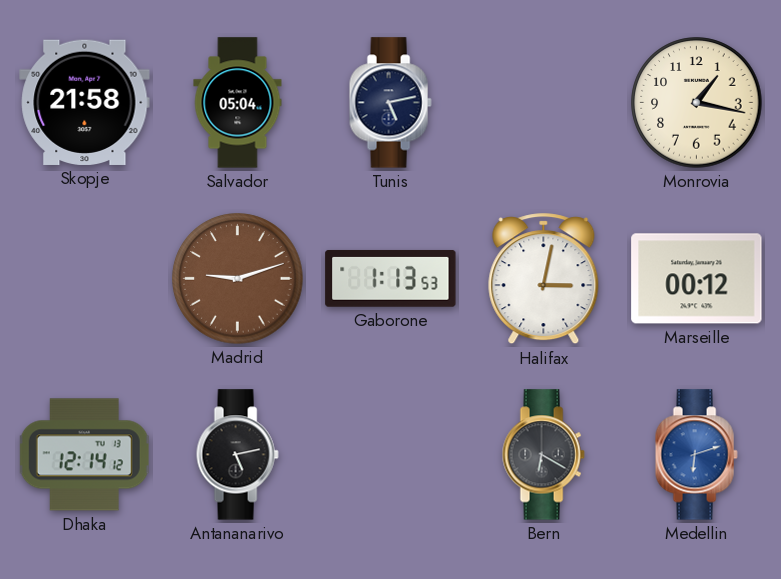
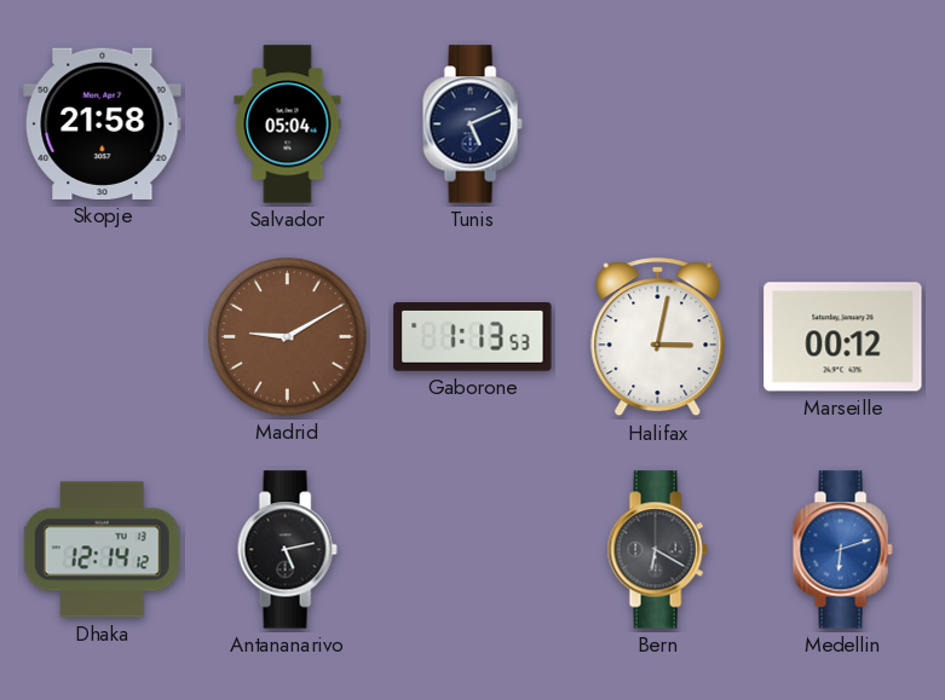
Tunis: 5:13 -> 5:11
Monrovia: 1:17 -> none
Madrid: 9:12 -> 9:10
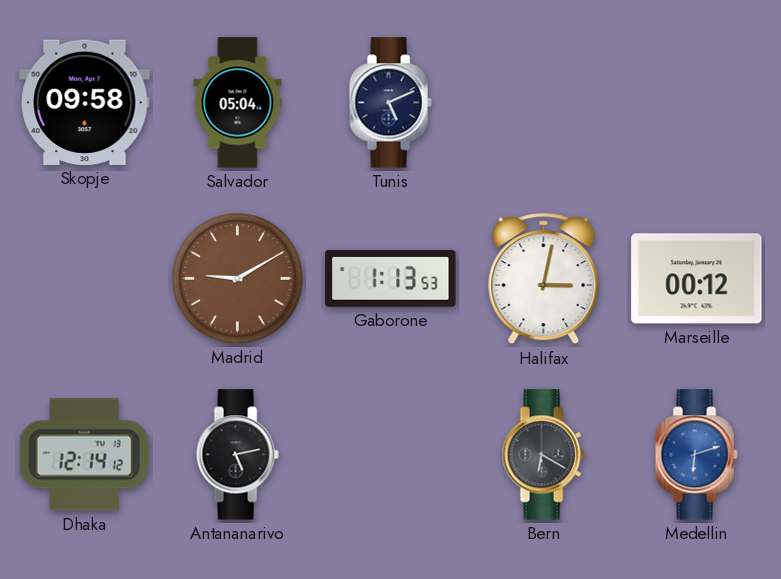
Skopje: 21:58 -> 09:58
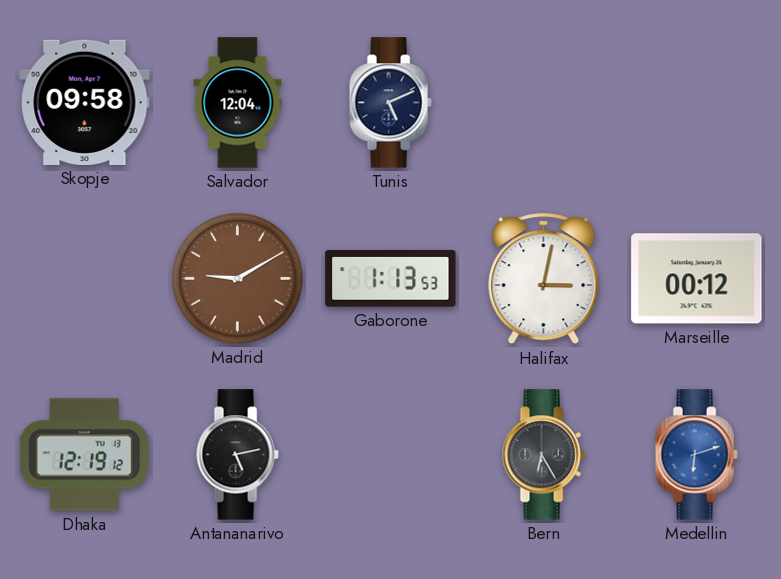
Salvador: 05:04 -> 12:04
Dhaka: 12:14 -> 12:19
Bern: 6:20 -> 6:25
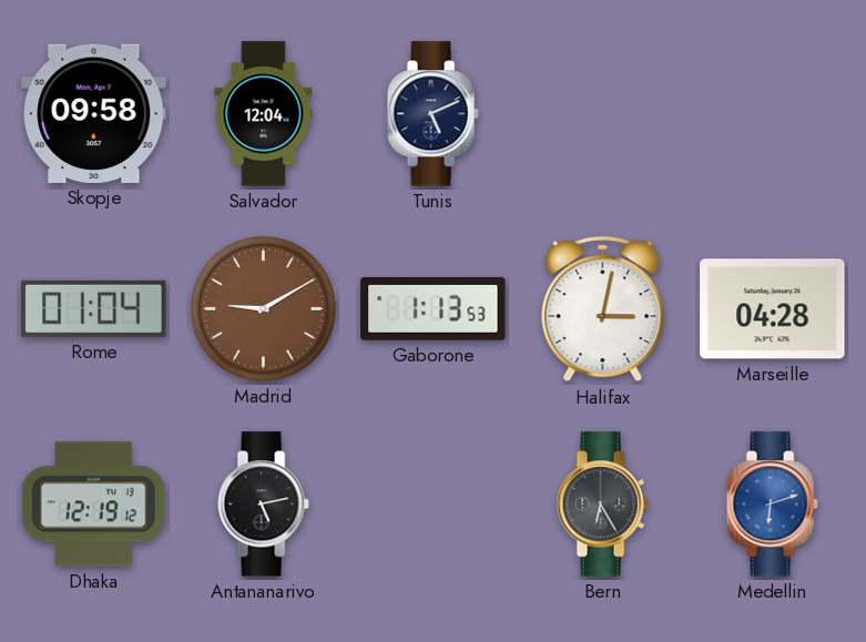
Rome: none -> 01:04
Marseille: 00:12 -> 04:28
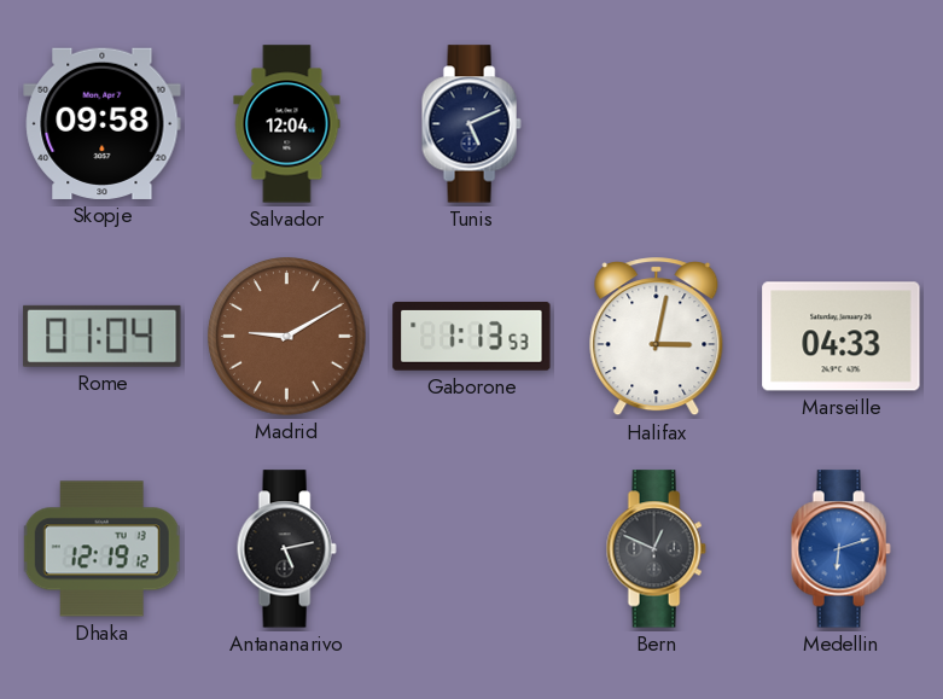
Marseille: 04:28 -> 04:33
Bern: 6:25 -> 12:49
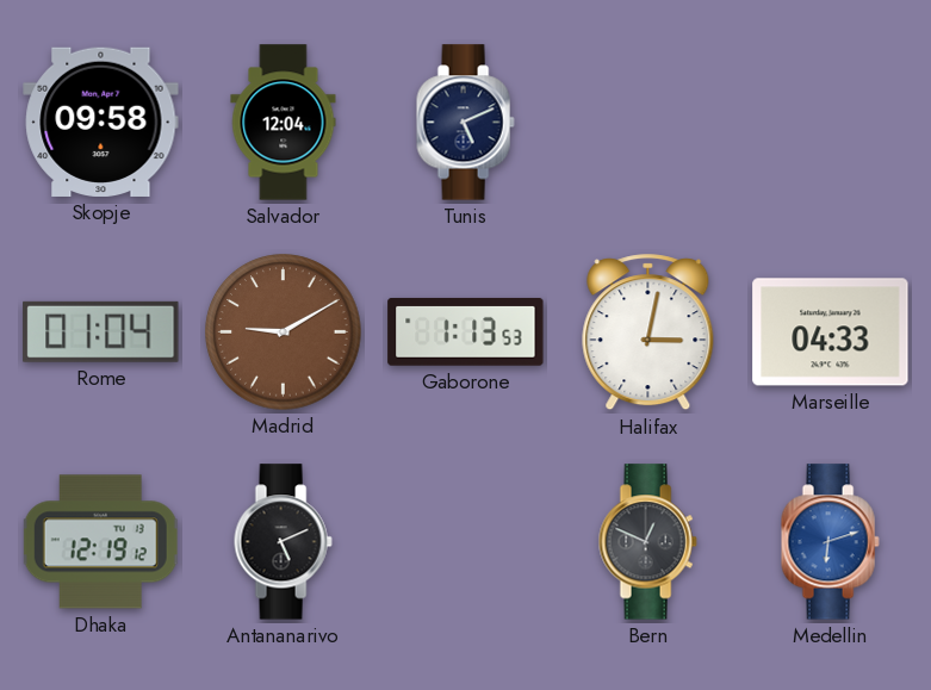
Antananarivo: 5:13 -> 5:11
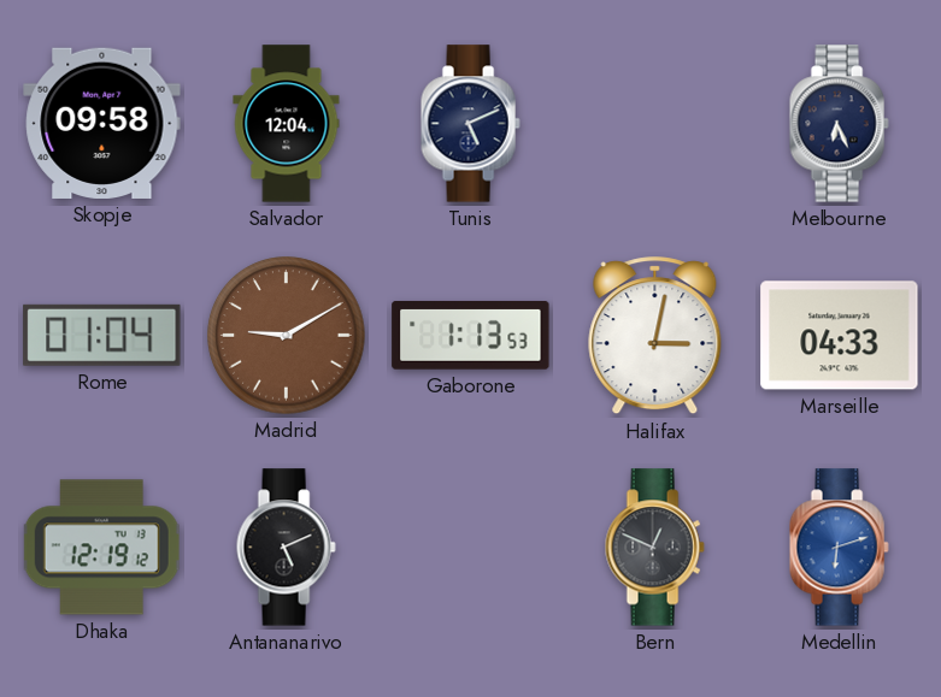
Melbourne: none -> 6:26
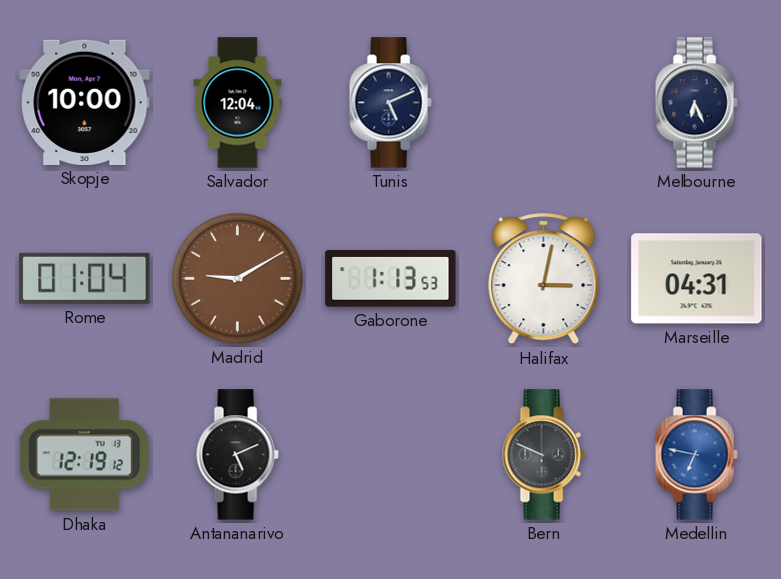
Skopje: 09:58 -> 10:00
Marseille: 04:33 -> 04:31
Bern: 12:49 -> 9:49
Medellin: 6:12 -> 6:47
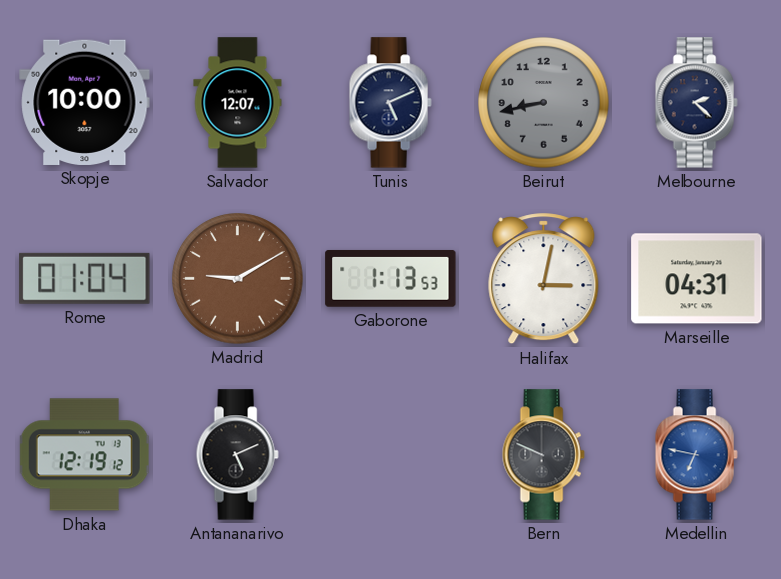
Salvador: 12:04 -> 12:07
Beirut: none -> 8:43
Melbourne: 6:26 -> 2:22
